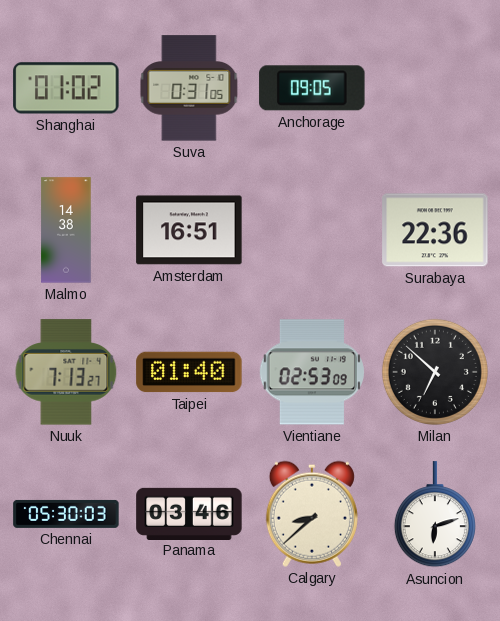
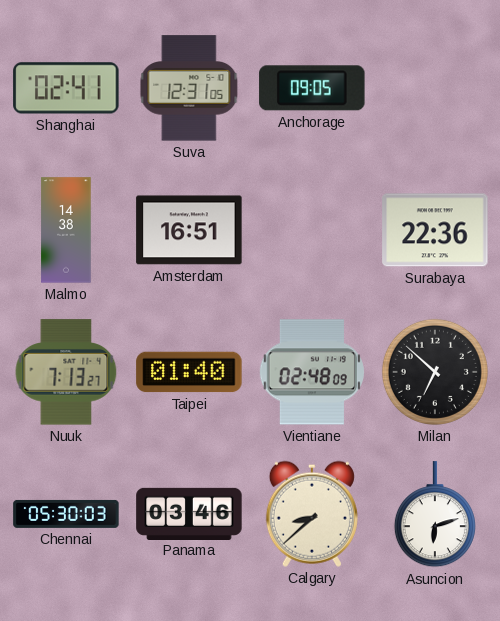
Shanghai: 01:02 -> 02:41
Suva: 0:31 -> 12:31
Vientiane: 02:53 -> 02:48
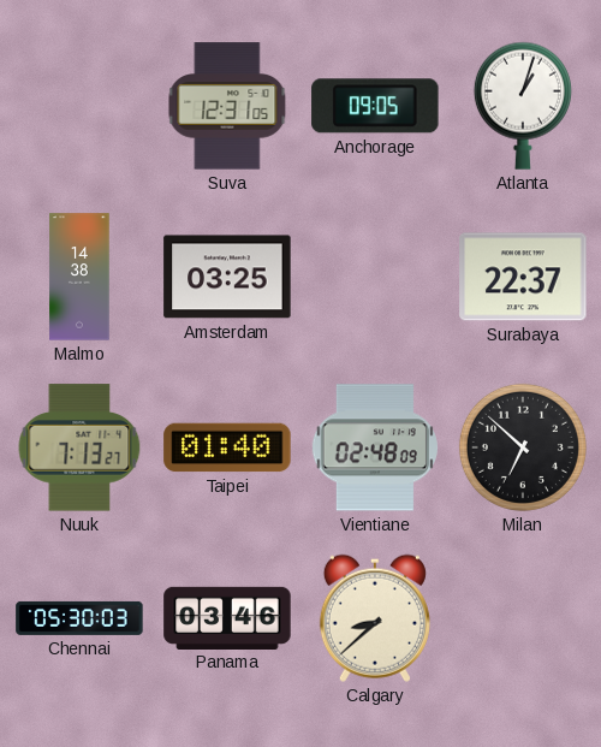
Shanghai: 02:41 -> none
Atlanta: none -> 1:03
Amsterdam: 16:51 -> 03:25
Surabaya: 22:36 -> 22:37
Asuncion: 6:12 -> none
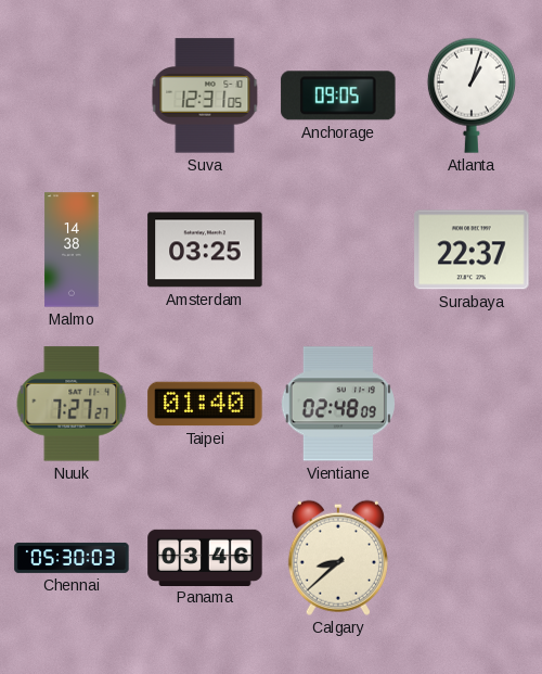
Nuuk: 7:13 -> 7:27
Milan: 6:52 -> none
